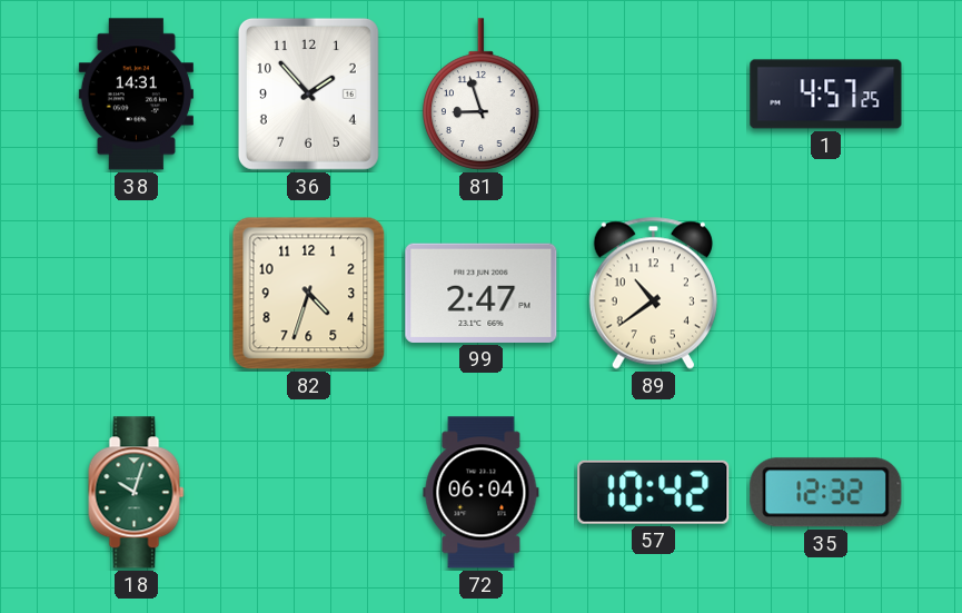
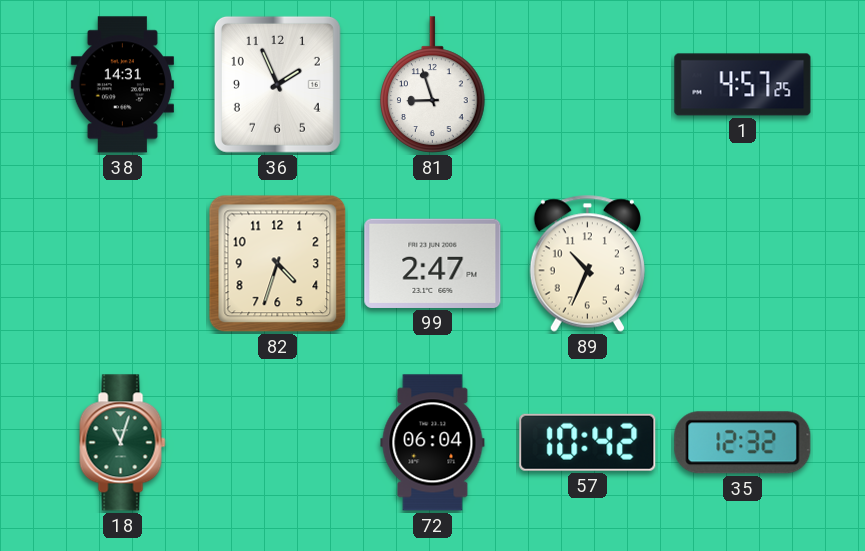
36: 1:53 -> 1:56
89: 10:39 -> 10:34
18: 10:03 -> 11:03
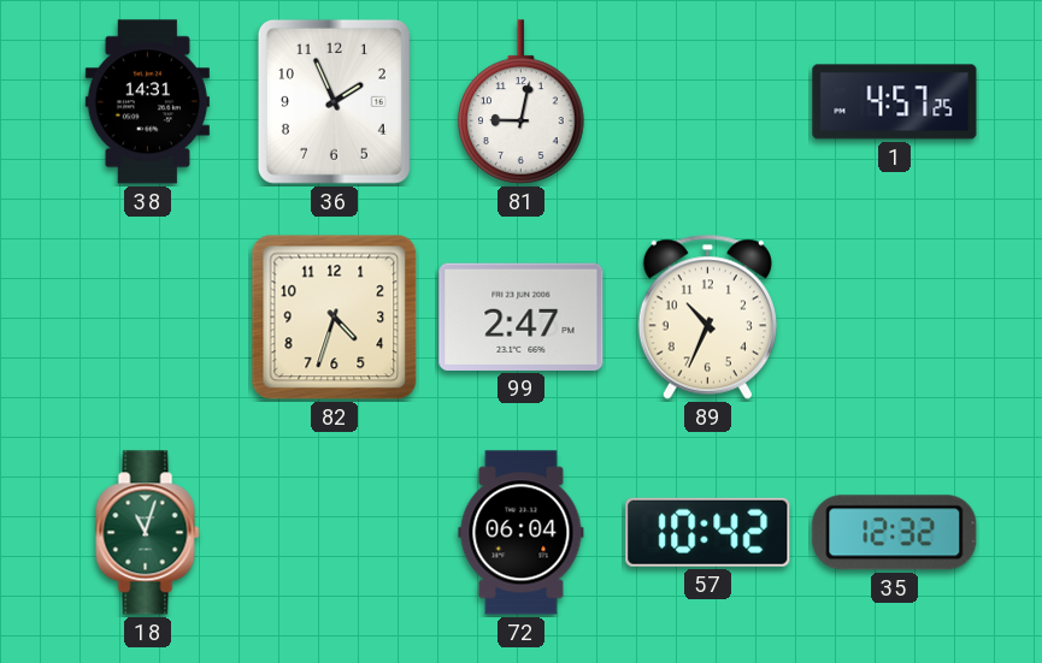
81: 8:57 -> 9:02
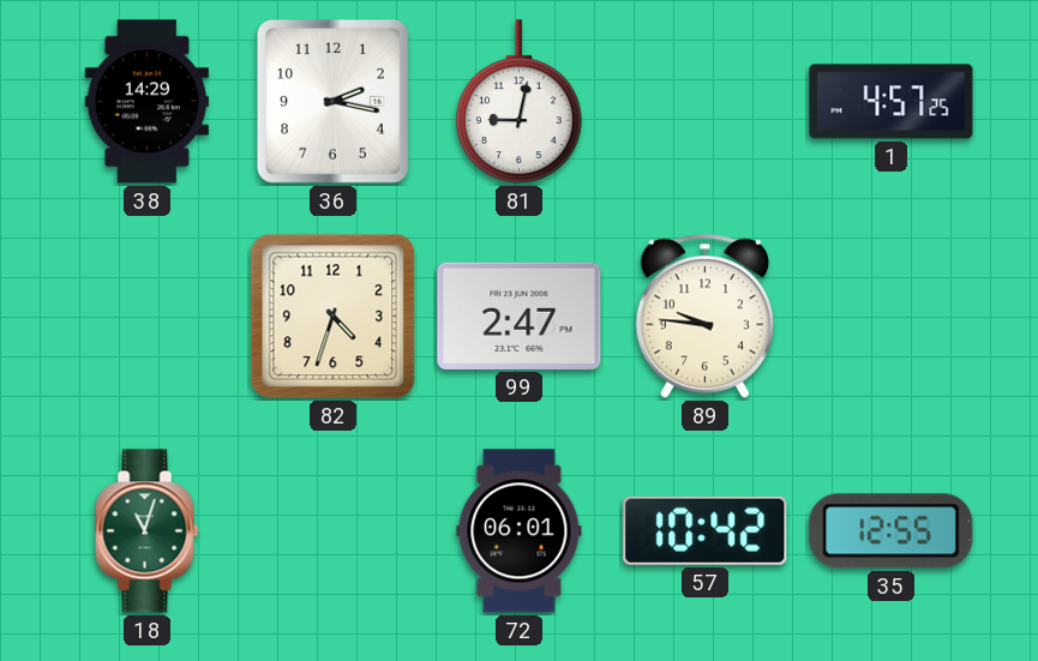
38: 14:31 -> 14:29
36: 1:56 -> 2:17
89: 10:34 -> 9:46
72: 06:04 -> 06:01
35: 12:32 -> 12:55
